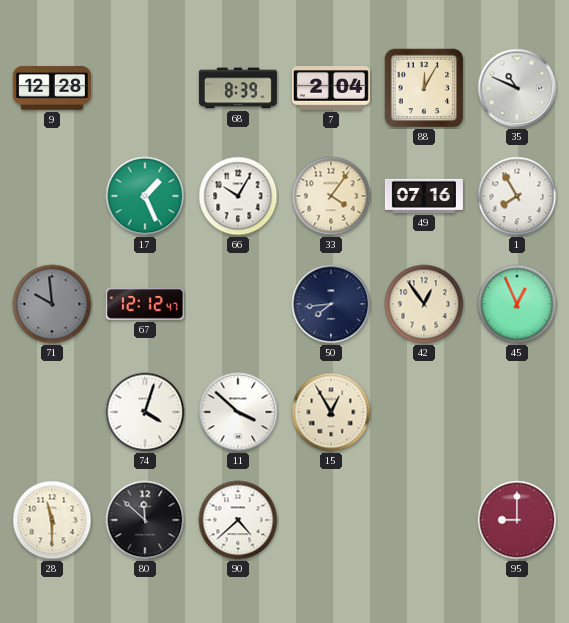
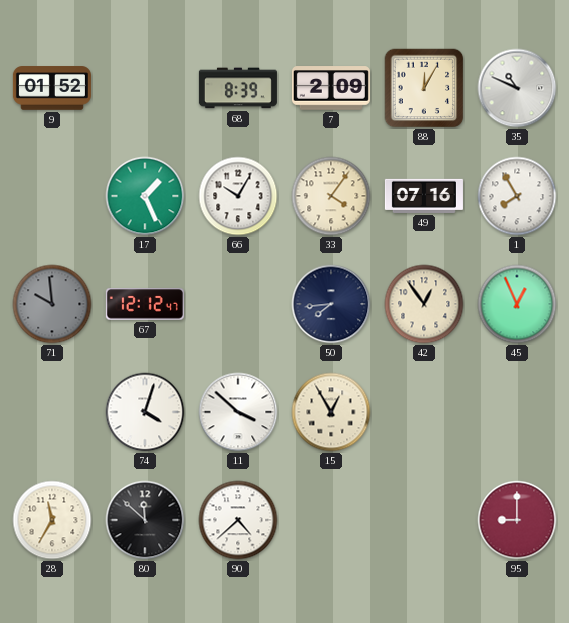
9: 12:28 -> 01:52
7: 2:04 -> 2:09
28: 11:30 -> 11:35
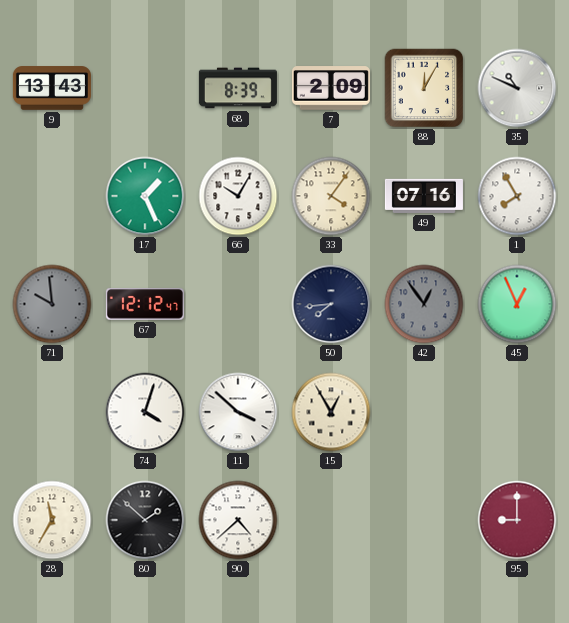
9: 01:52 -> 13:43
42 dial: cream -> grey
80: 11:52 -> 1:52
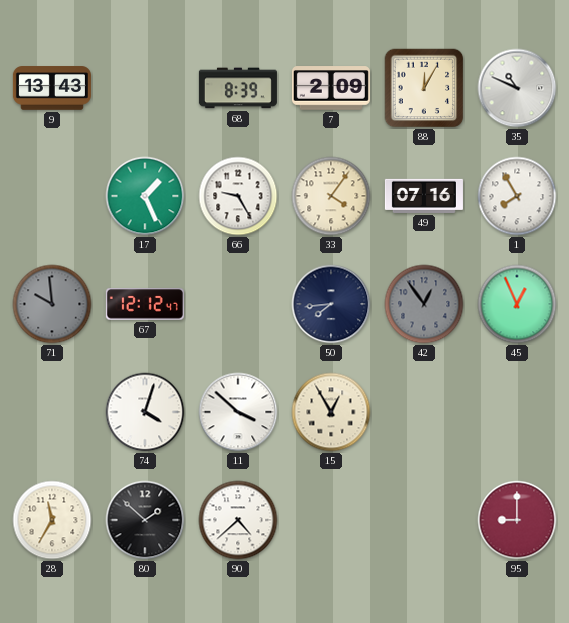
66: 10:05 -> 9:25
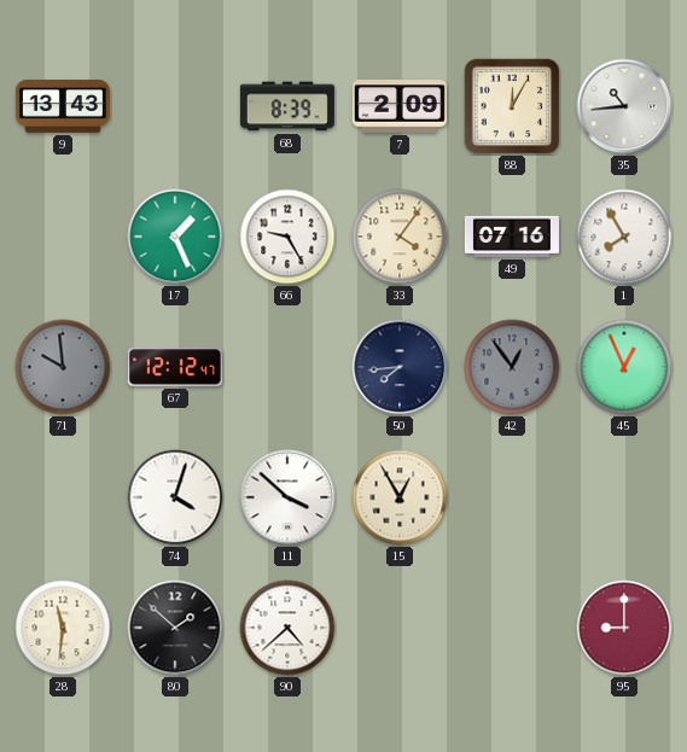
35: 10:49 -> 10:44
28: 11:35 -> 11:31
